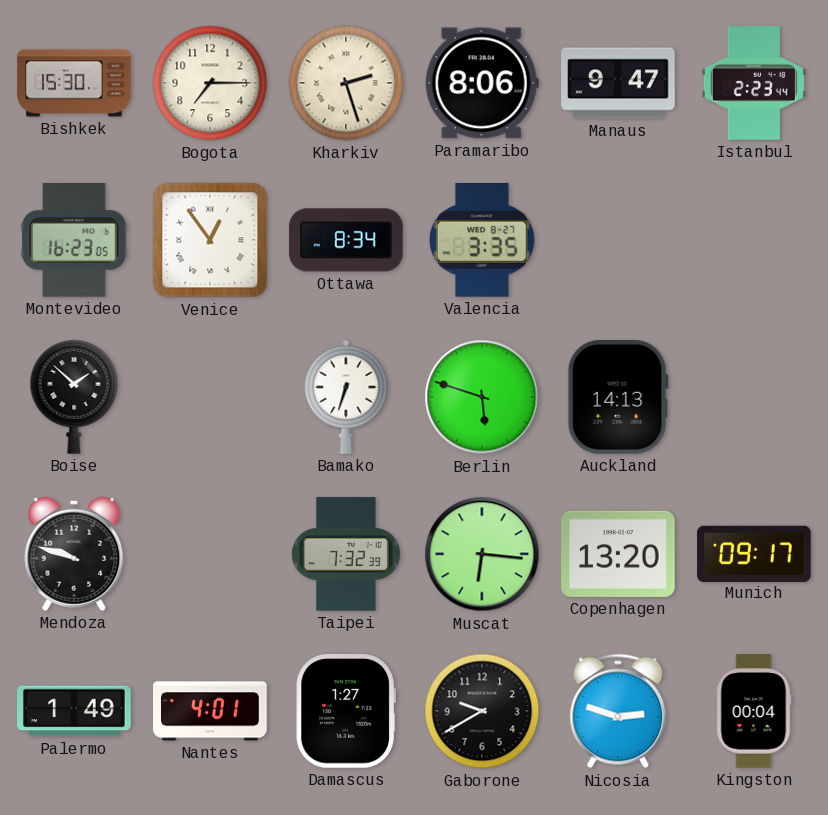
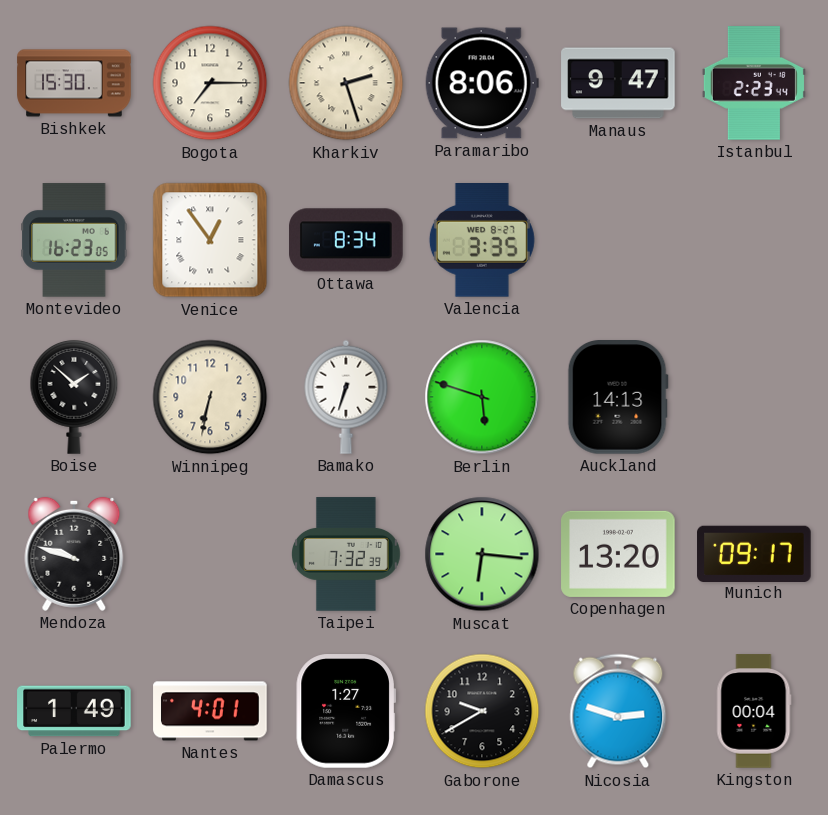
Winnipeg: none -> 6:32
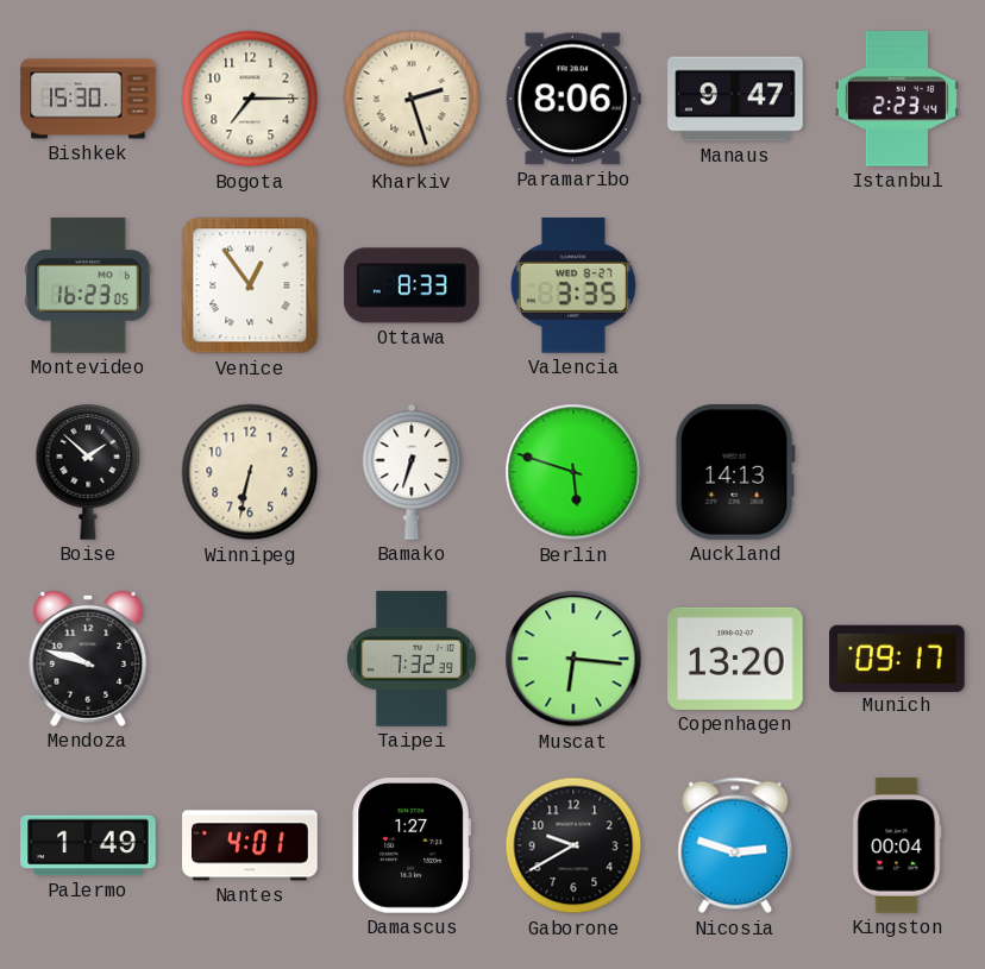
Ottawa: 8:34 -> 8:33
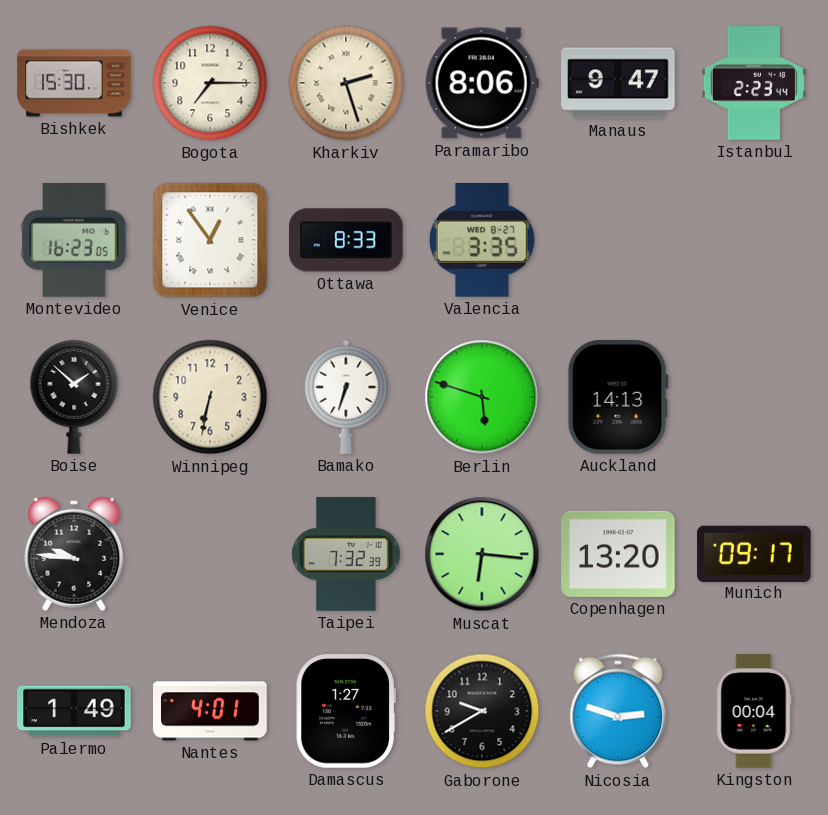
Mendoza: 9:48 -> 9:46
